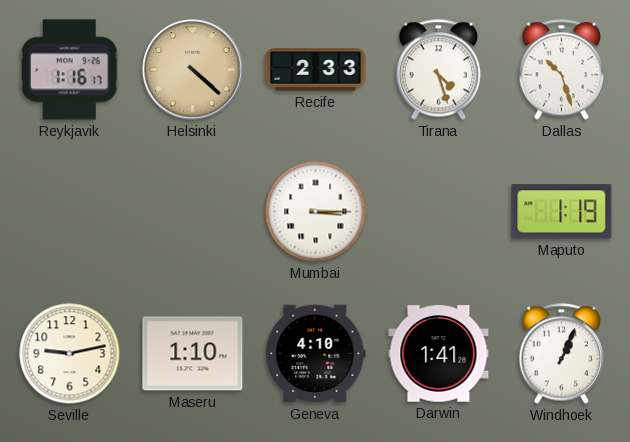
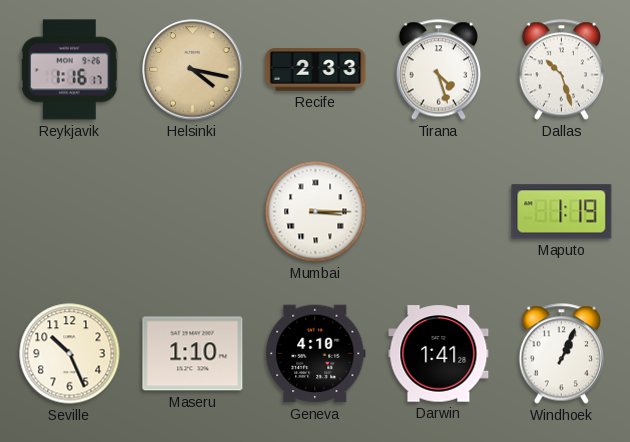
Helsinki: 4:22 -> 4:17
Seville: 9:13 -> 10:26
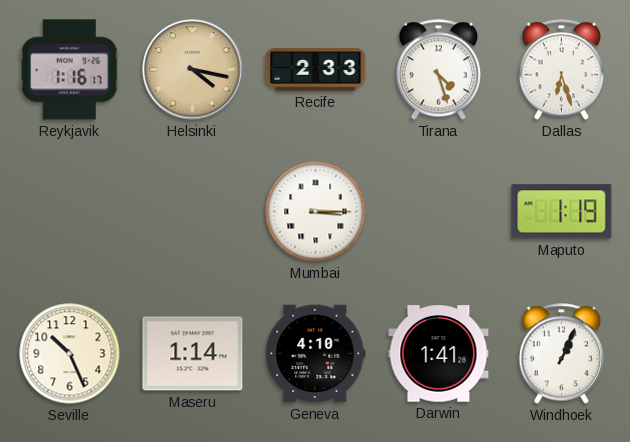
Dallas: 10:27 -> 6:27
Maseru: 1:10 -> 1:14
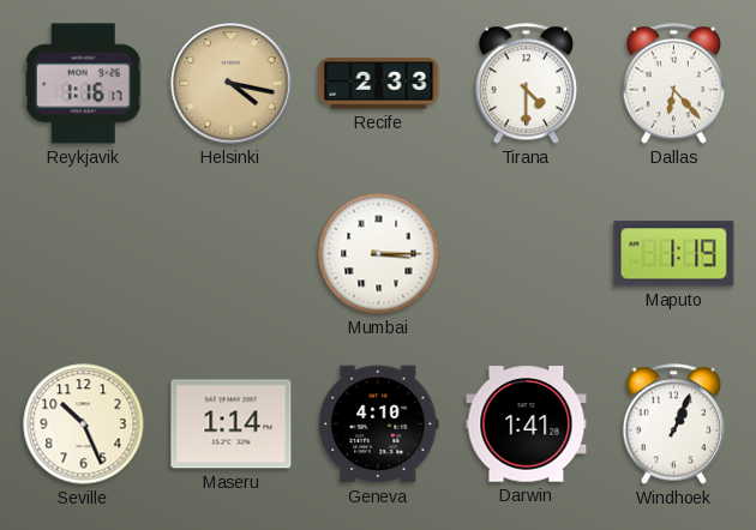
Tirana: 4:27 -> 4:30
Dallas: 6:27 -> 6:23
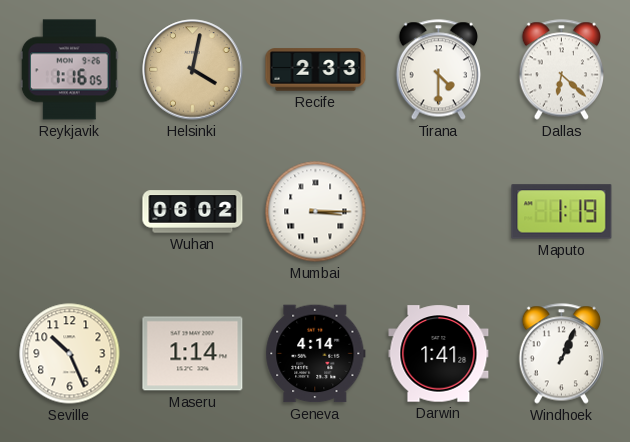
Reykjavik: 1:16:17 -> 1:16:05
Helsinki: 4:17 -> 4:02
Dallas: 6:23 -> 6:22
Wuhan: none -> 06:02
Geneva: 4:10 -> 4:14
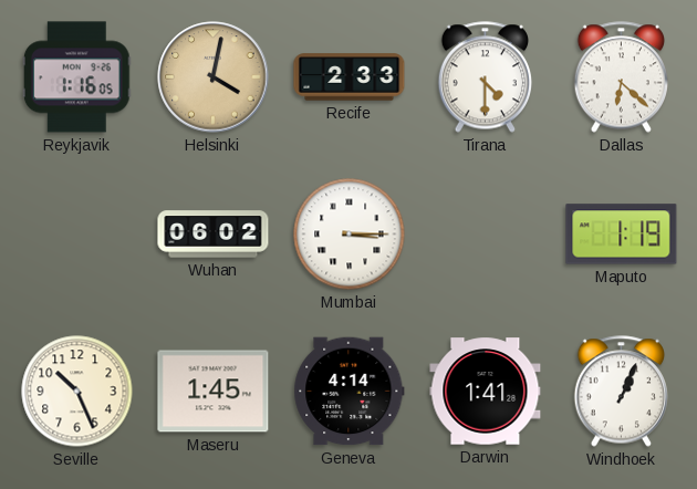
Maseru: 1:14 -> 1:45
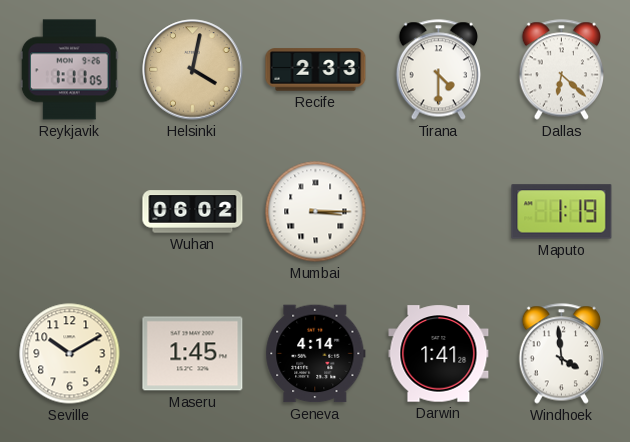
Reykjavik: 1:16 -> 1:11
Seville: 10:26 -> 10:10
Windhoek: 1:04 -> 3:59
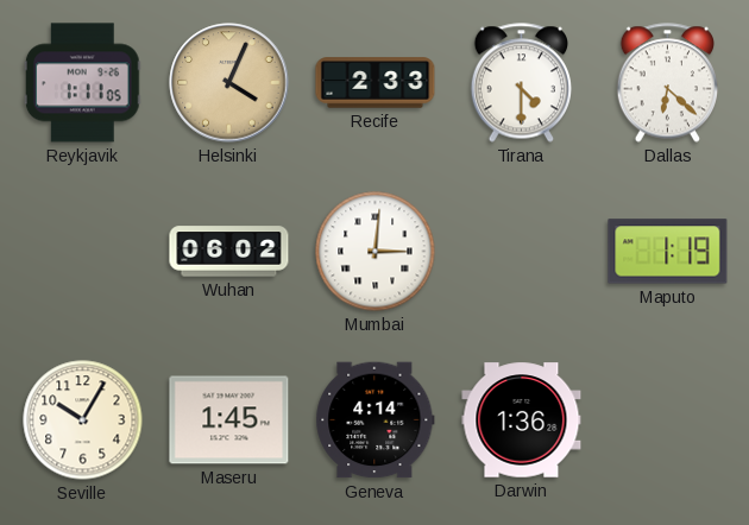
Helsinki: 4:02 -> 4:04
Mumbai: 3:15 -> 3:01
Seville: 10:10 -> 10:05
Darwin: 1:41 -> 1:36
Windhoek: 3:59 -> none
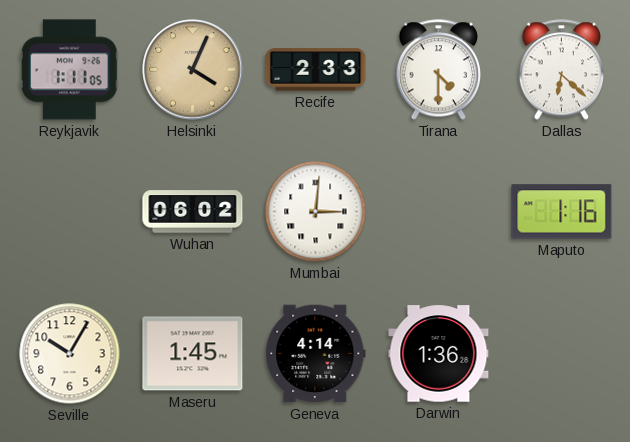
Maputo: 1:19 -> 1:16
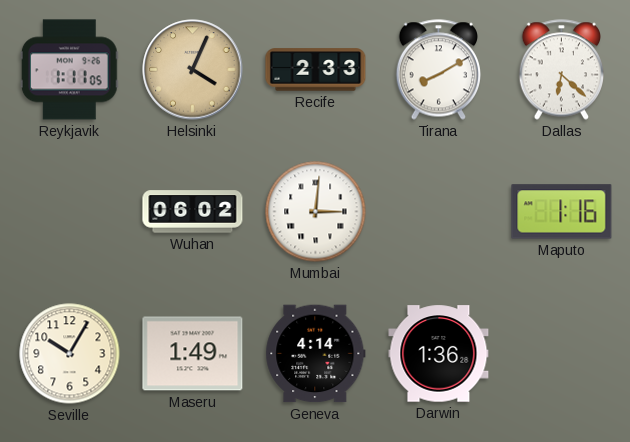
Tirana: 4:30 -> 8:10
Maseru: 1:45 -> 1:49
